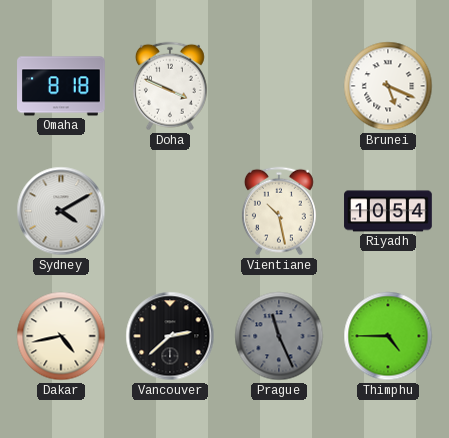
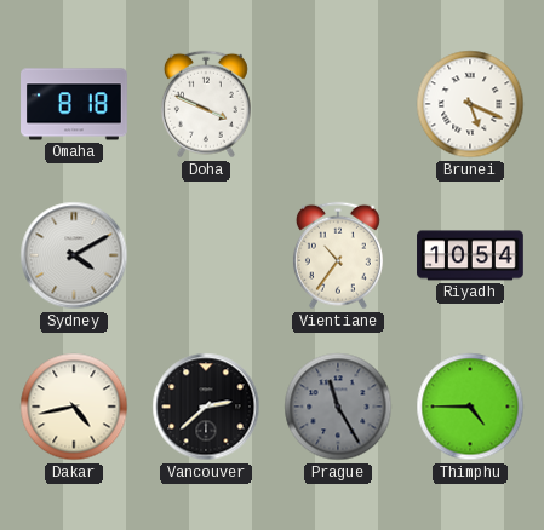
Vientiane: 10:28 -> 10:36
Prague: 11:26 -> 11:25
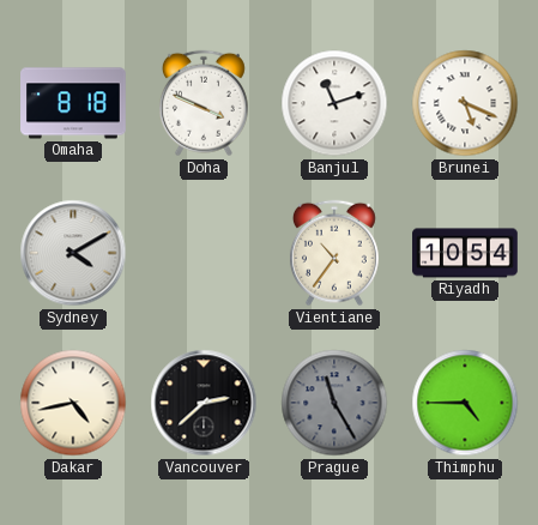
Banjul: none -> 11:12
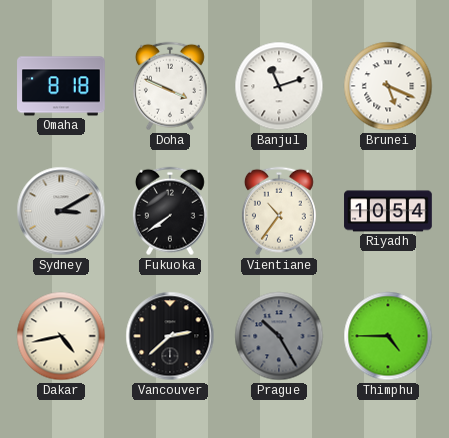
Sydney: 4:10 -> 3:10
Fukuoka: none -> 7:39
Prague: 11:25 -> 10:25
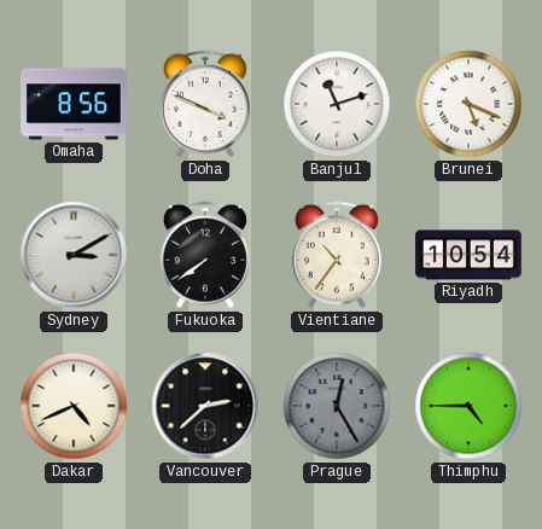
Omaha: 8:18 -> 8:56
Dakar: 4:43 -> 4:41
Prague: 10:25 -> 12:25
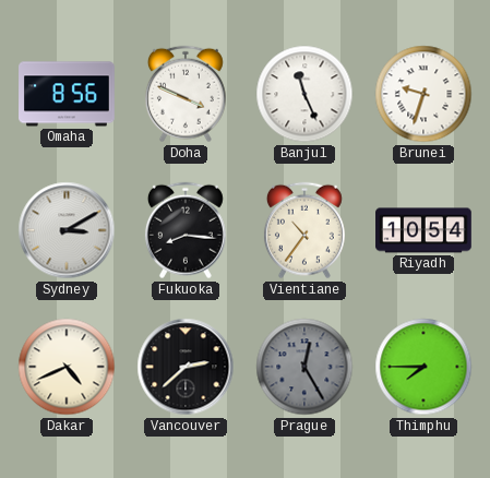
Banjul: 11:12 -> 11:26
Brunei: 5:19 -> 9:33
Fukuoka: 7:39 -> 8:16
Thimphu: 4:45 -> 7:45
